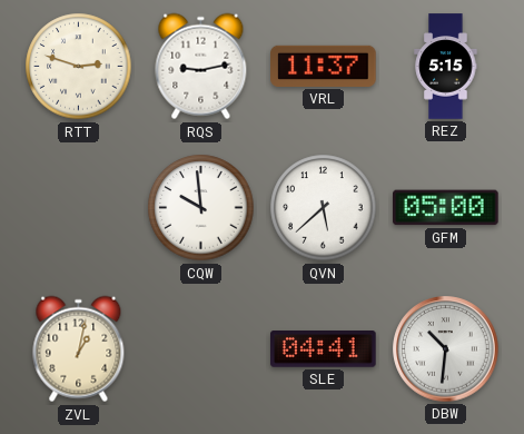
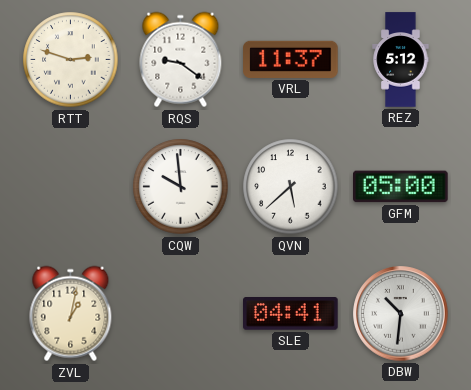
RQS: 9:13 -> 9:21
REZ: 5:15 -> 5:12
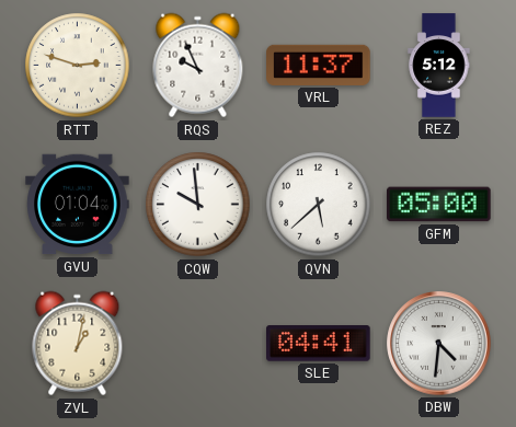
RQS: 9:21 -> 9:56
GVU: none -> 01:04
DBW: 10:31 -> 4:31
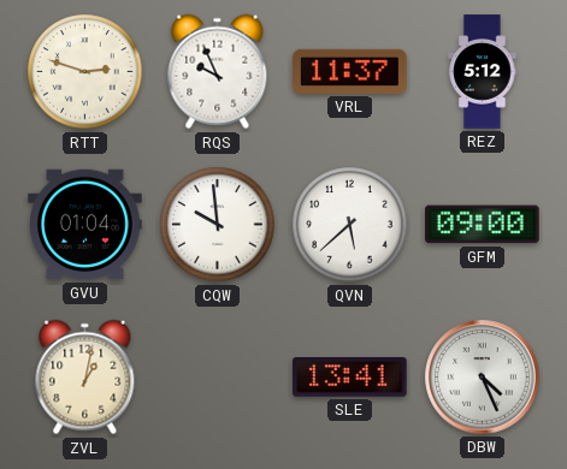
GFM: 05:00 -> 09:00
SLE: 04:41 -> 13:41
DBW: 4:31 -> 4:26
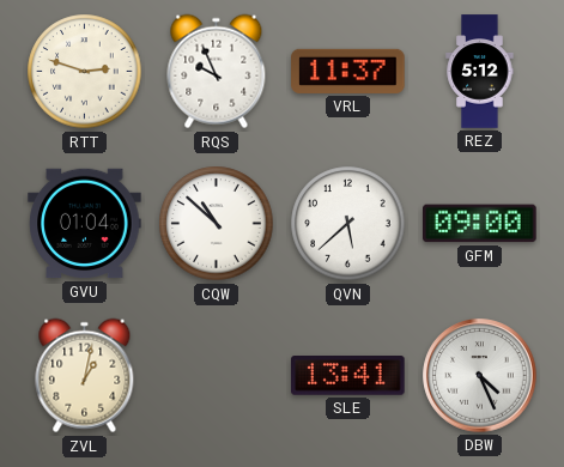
CQW: 9:59 -> 10:52
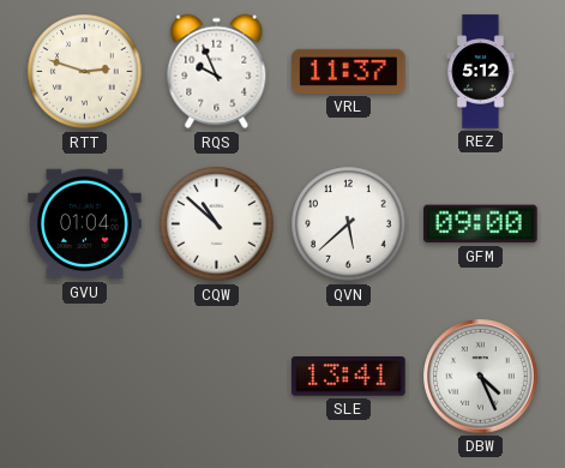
ZVL: 1:02 -> none
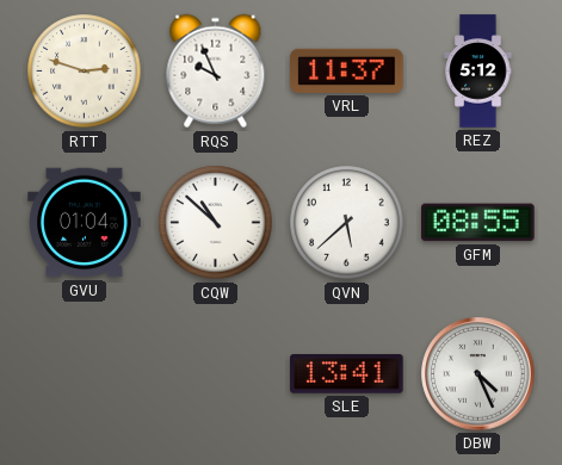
GFM: 09:00 -> 08:55
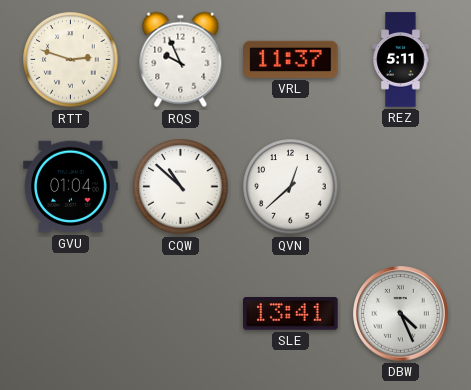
REZ: 5:12 -> 5:11
QVN: 5:38 -> 12:38
GFM: 08:55 -> none
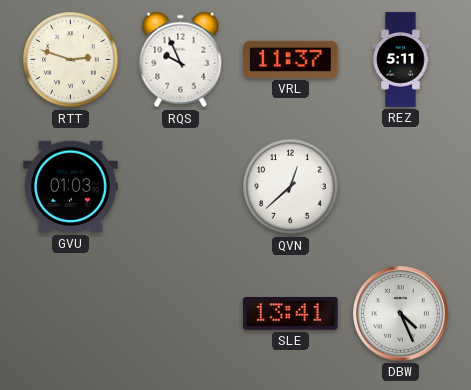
GVU: 01:04 -> 01:03
CQW: 10:52 -> none
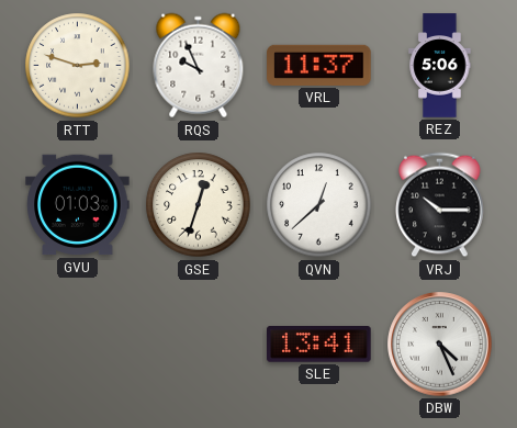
REZ: 5:11 -> 5:06
GSE: none -> 12:33
VRJ: none -> 10:15
